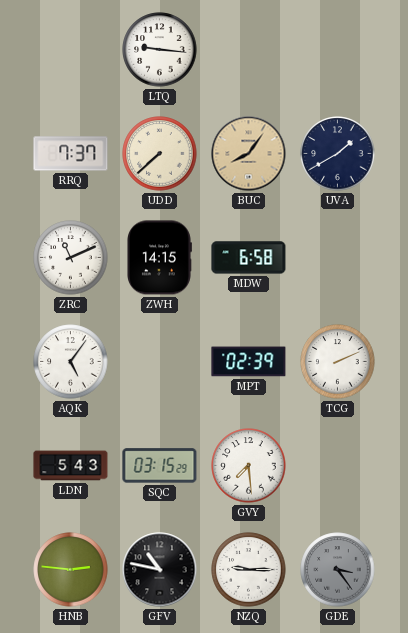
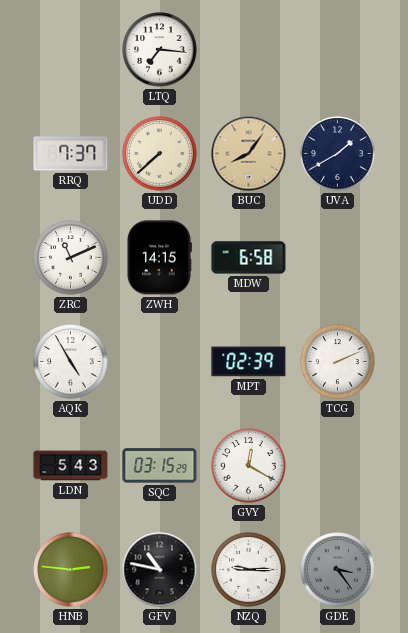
LTQ: 9:16 -> 7:16
AQK: 5:06 -> 4:55
GVY: 7:29 -> 12:20
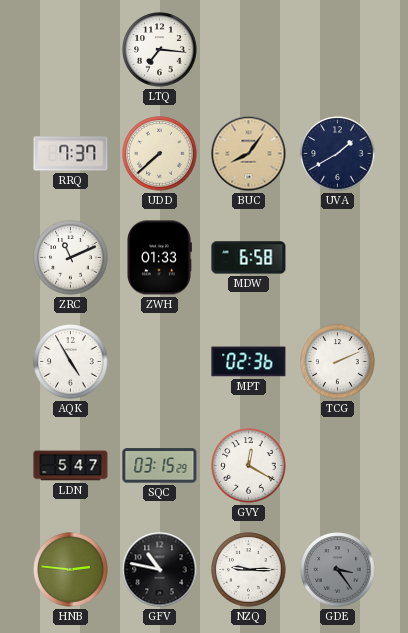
ZWH: 14:15 -> 01:33
MPT: 02:39 -> 02:36
LDN: 5:43 -> 5:47
